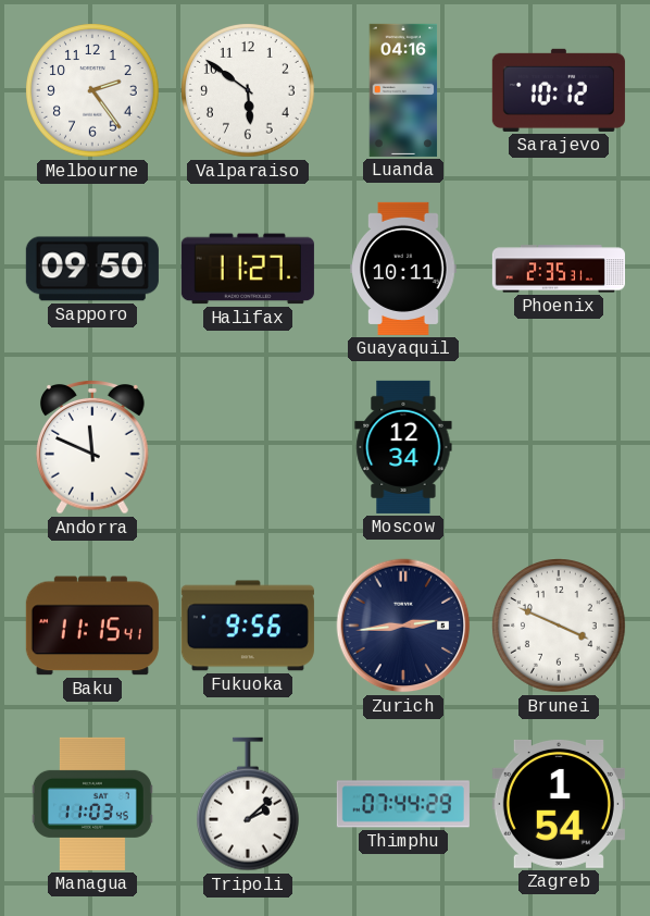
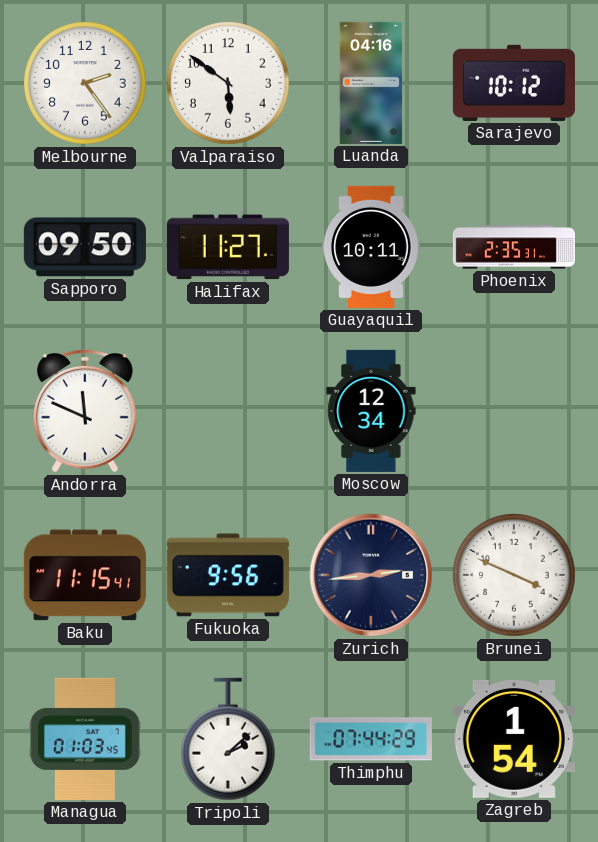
Managua: 11:03 -> 01:03
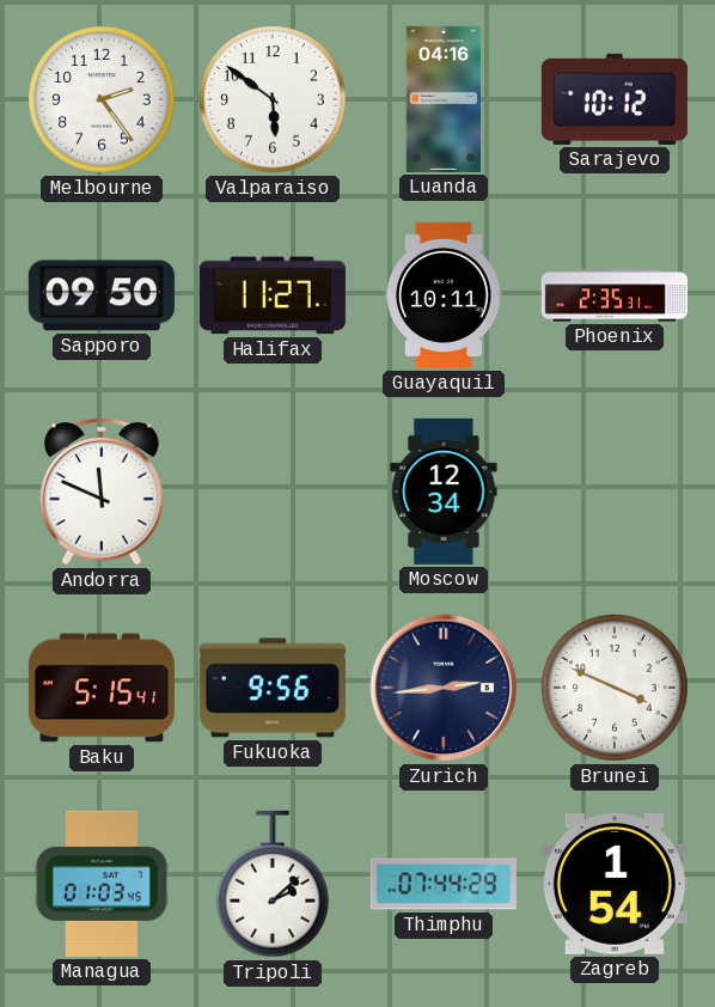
Baku: 11:15 -> 5:15
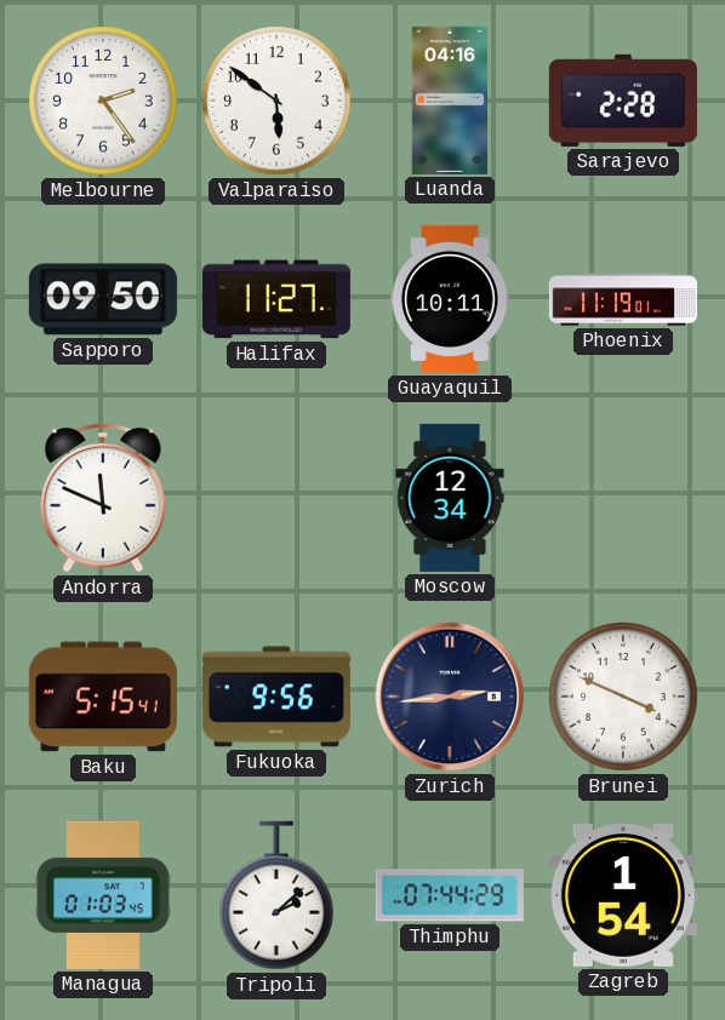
Sarajevo: 10:12 -> 2:28
Phoenix: 2:35 -> 11:19
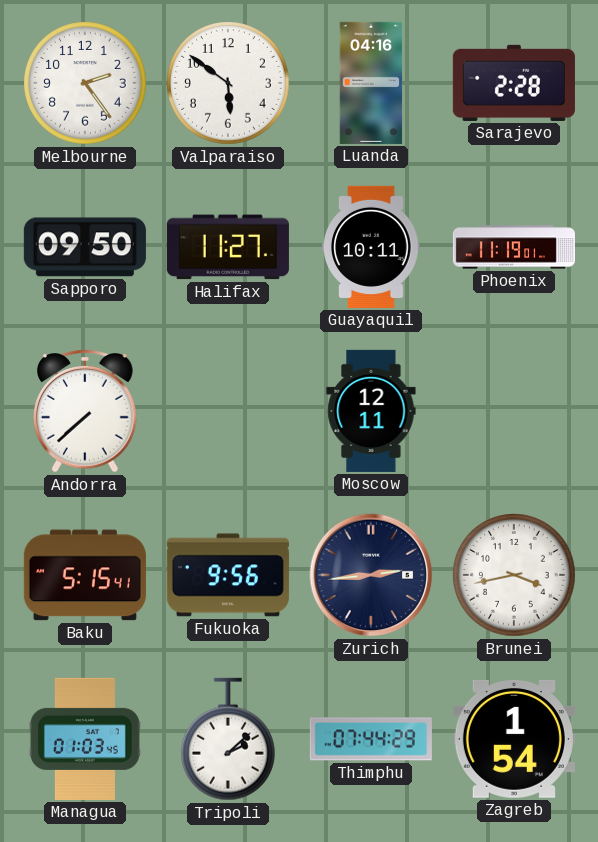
Andorra: 11:49 -> 7:38
Moscow: 12:34 -> 12:11
Brunei: 3:49 -> 3:43
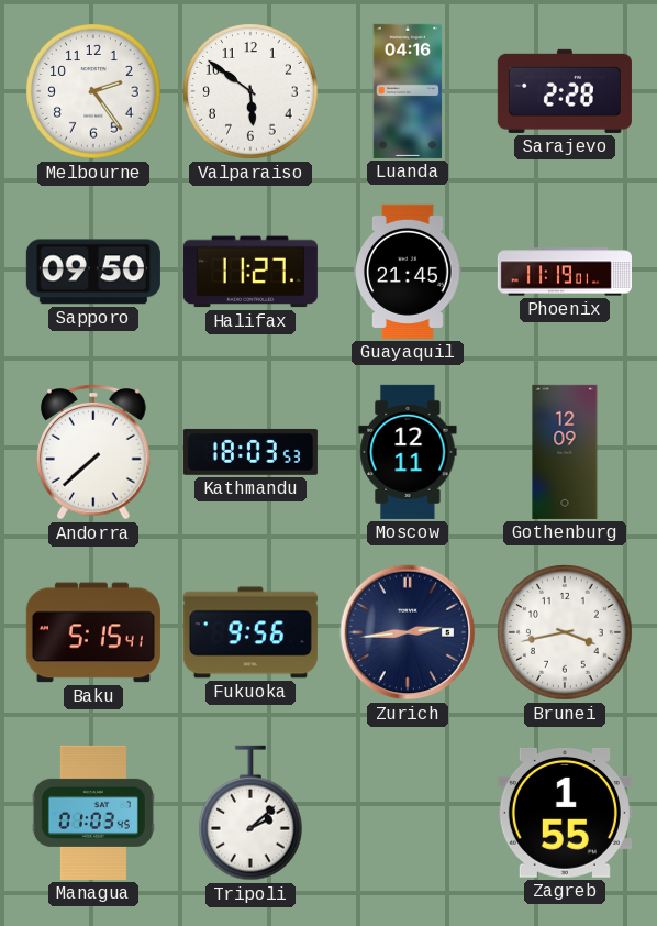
Guayaquil: 10:11 -> 21:45
Kathmandu: none -> 18:03
Gothenburg: none -> 12:09
Thimphu: 07:44 -> none
Zagreb: 1:54 -> 1:55
